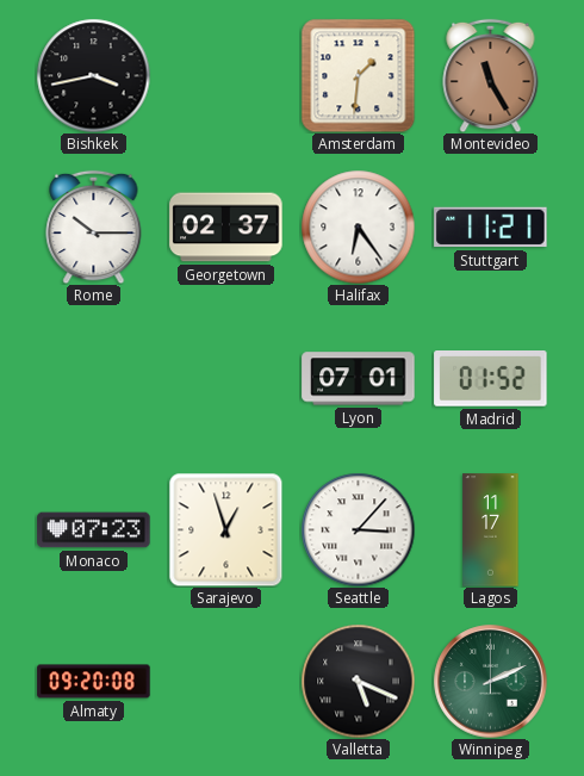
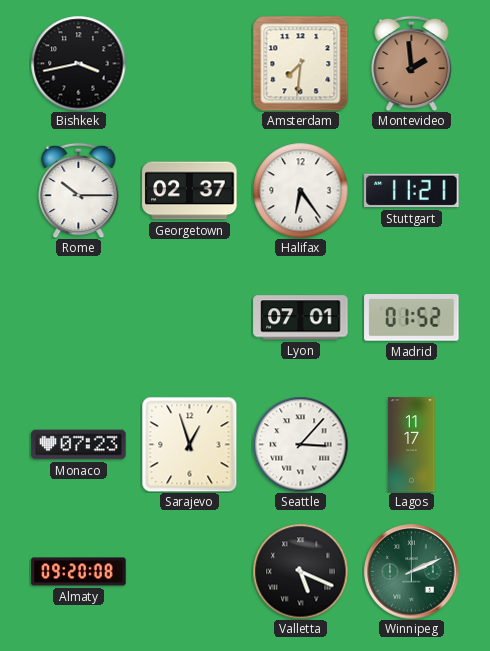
Amsterdam: 1:31 -> 7:31
Montevideo: 11:25 -> 1:59
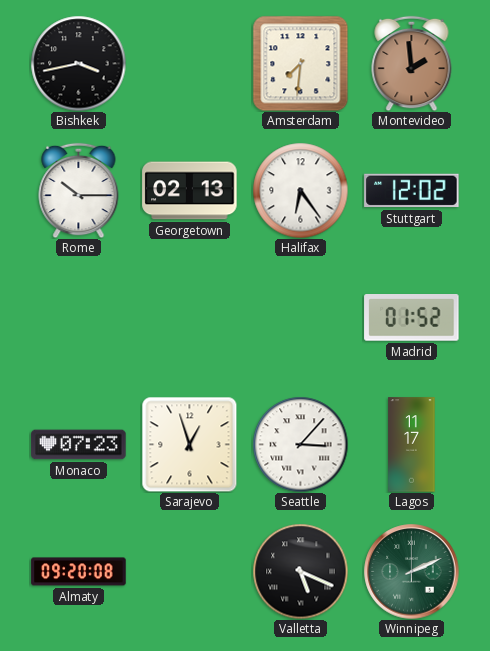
Georgetown: 02:37 -> 02:13
Stuttgart: 11:21 -> 12:02
Lyon: 07:01 -> none
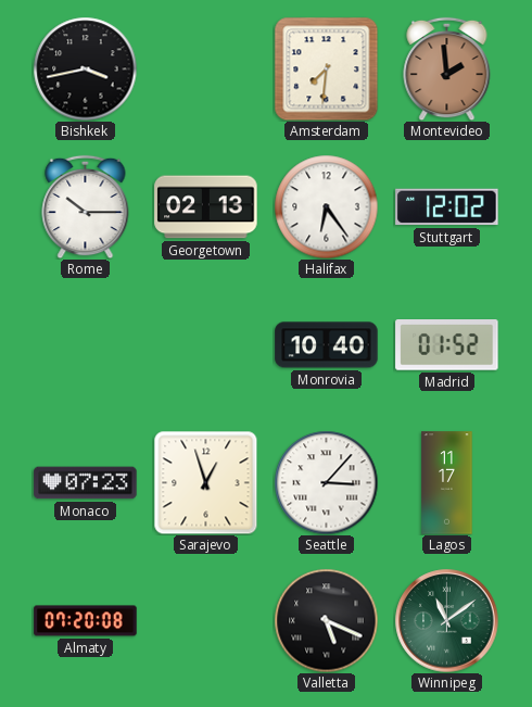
Monrovia: none -> 10:40
Almaty: 09:20 -> 07:20
Winnipeg: 2:11 -> 11:09
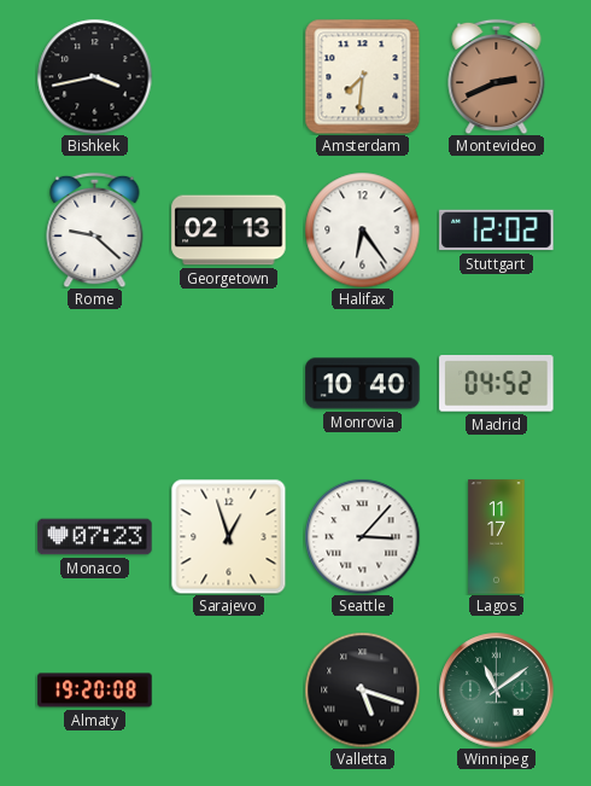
Montevideo: 1:59 -> 2:41
Rome: 10:15 -> 9:22
Madrid: 01:52 -> 04:52
Almaty: 07:20 -> 19:20
Valletta: 5:19 -> 5:18
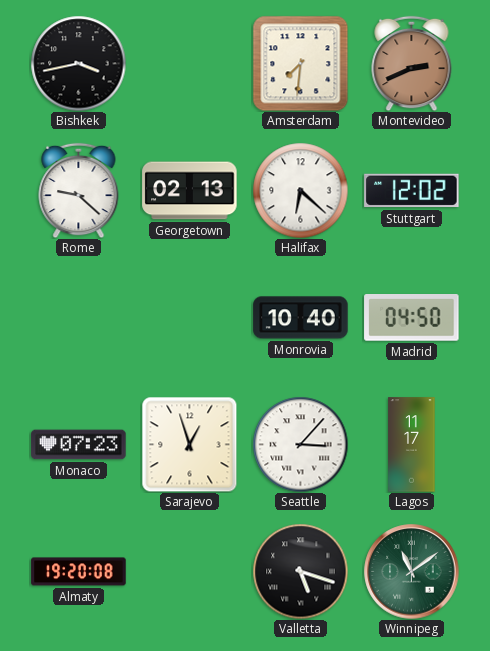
Halifax: 6:24 -> 6:22
Madrid: 04:52 -> 04:50
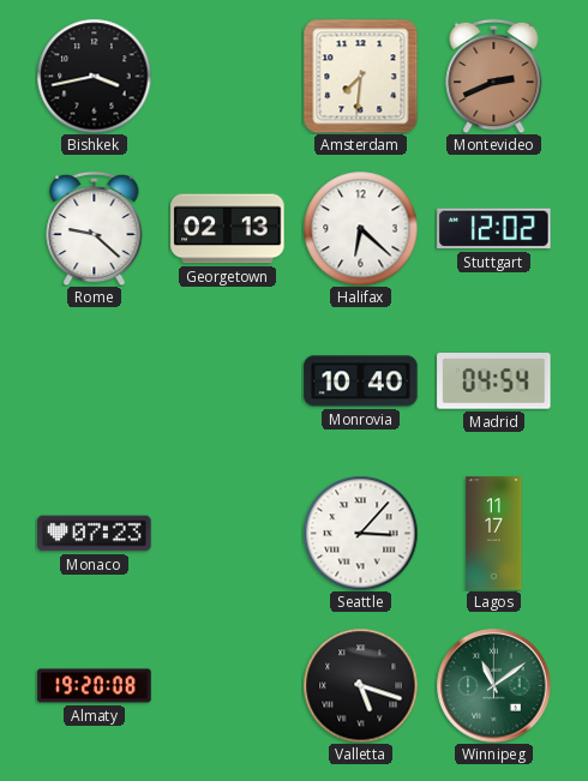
Madrid: 04:50 -> 04:54
Sarajevo: 12:57 -> none
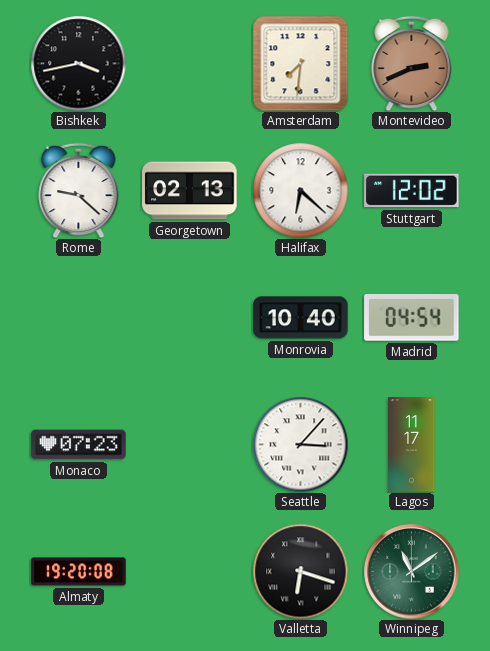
Valletta: 5:18 -> 6:18
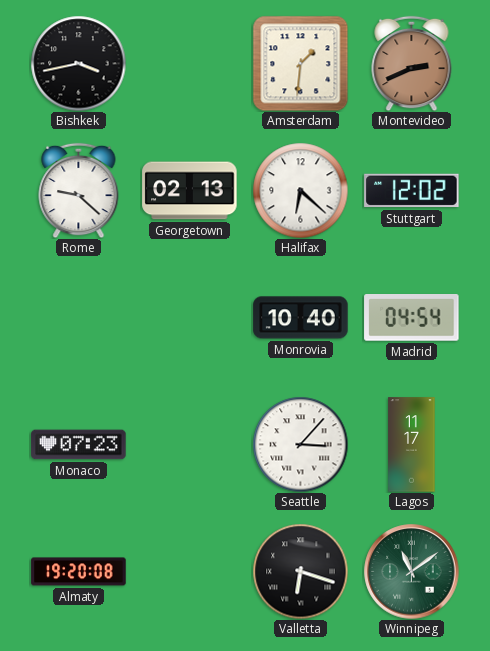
Amsterdam: 7:31 -> 1:31
